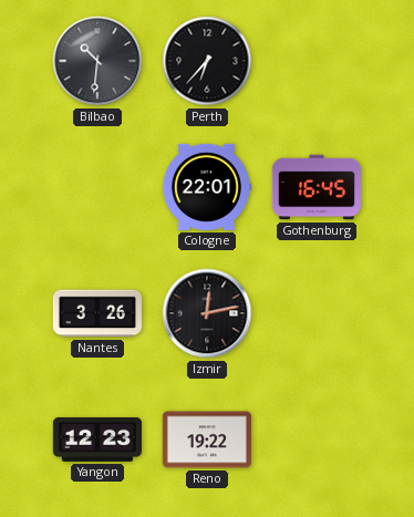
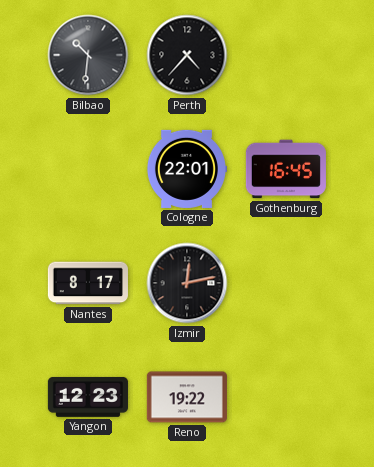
Perth: 6:37 -> 4:37
Nantes: 3:26 -> 8:17
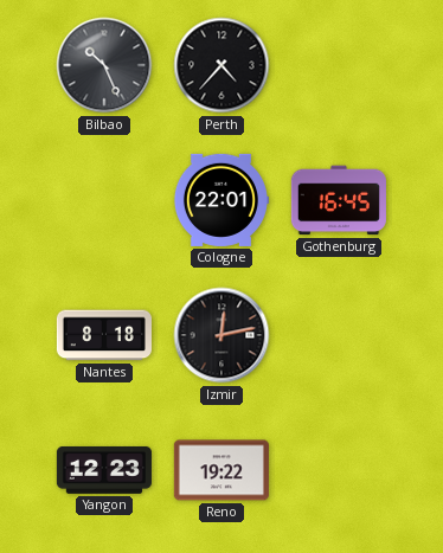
Bilbao: 10:31 -> 10:26
Nantes: 8:17 -> 8:18
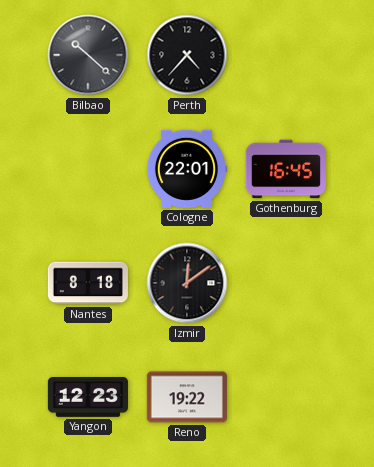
Bilbao: 10:26 -> 10:22
Izmir: 12:13 -> 12:09
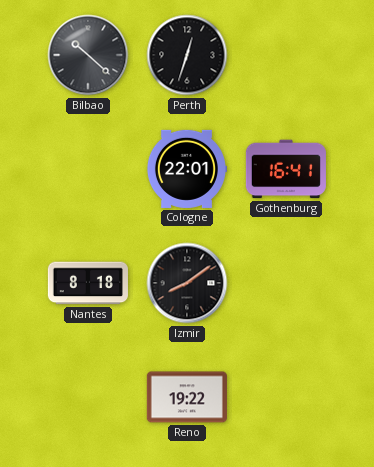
Perth: 4:37 -> 12:33
Gothenburg: 16:45 -> 16:41
Izmir: 12:09 -> 8:09
Yangon: 12:23 -> none
